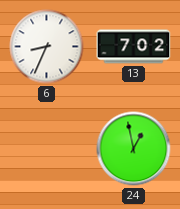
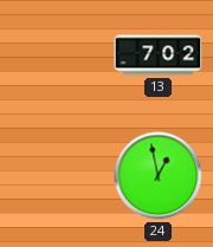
6: 8:34 -> none
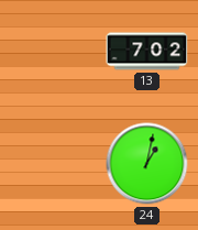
24: 12:58 -> 1:02
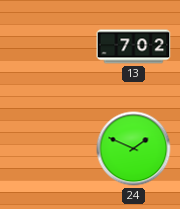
24: 1:02 -> 1:49
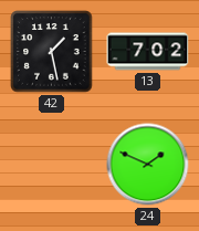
42: none -> 1:28
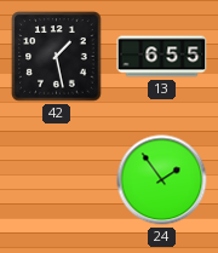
13: 7:02 -> 6:55
24: 1:49 -> 1:54
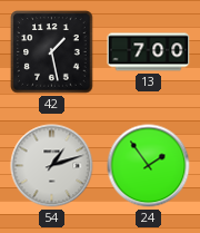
13: 6:55 -> 7:00
54: none -> 1:12
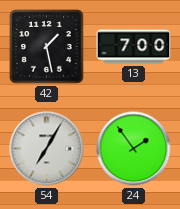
54: 1:12 -> 7:05
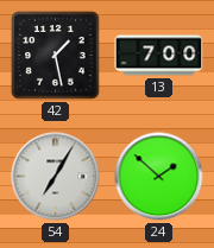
24: 1:54 -> 1:52
